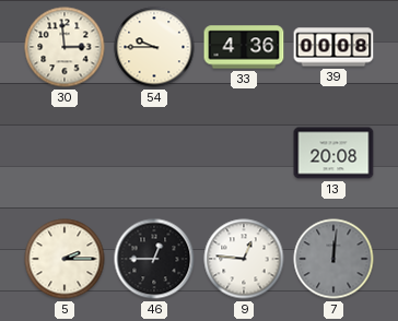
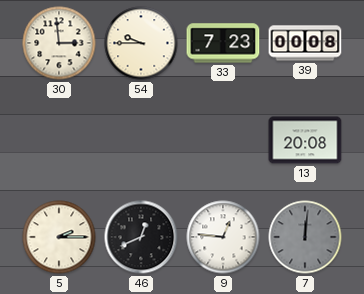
33: 4:36 -> 7:23
46: 12:45 -> 12:41
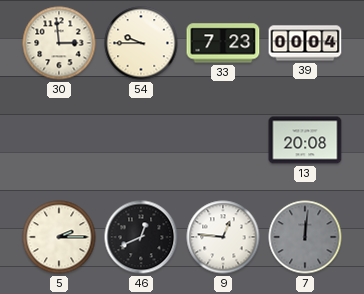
39: 00:08 -> 00:04
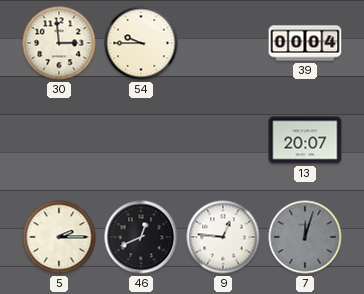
33: 7:23 -> none
13: 20:08 -> 20:07
7: 12:01 -> 12:03
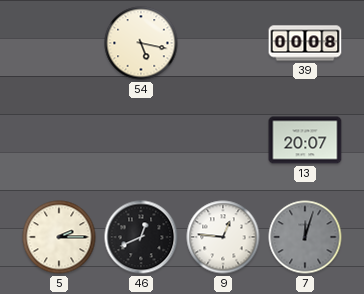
30: 2:59 -> none
54: 9:45 -> 5:17
39: 00:04 -> 00:08
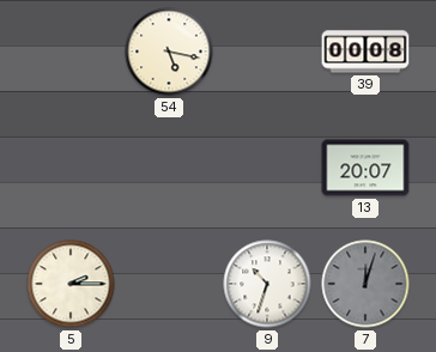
46: 12:41 -> none
9: 12:46 -> 10:33
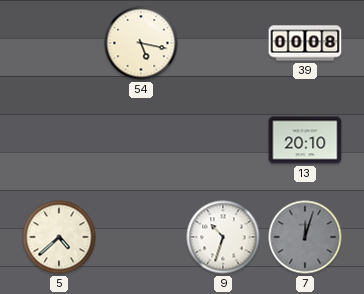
13: 20:07 -> 20:10
5: 2:15 -> 4:38
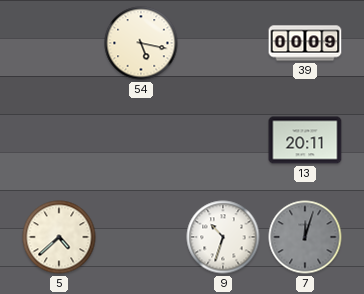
39: 00:08 -> 00:09
13: 20:10 -> 20:11
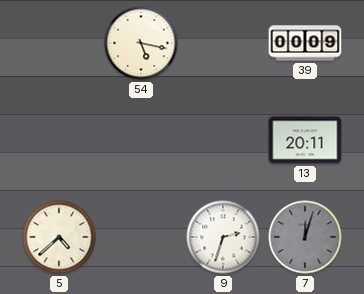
9: 10:33 -> 2:33
